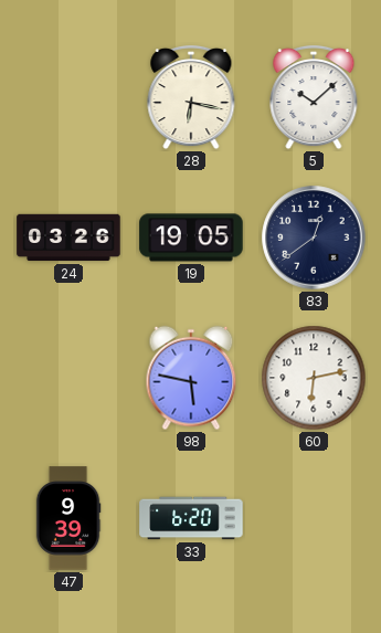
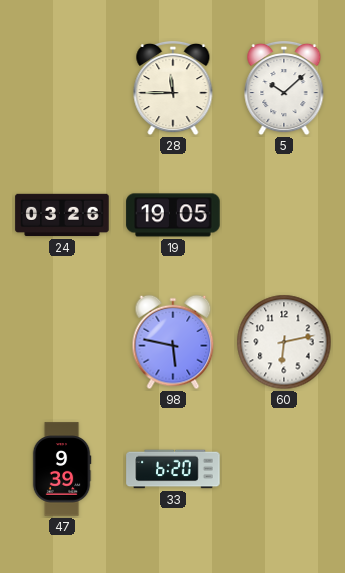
28: 6:17 -> 11:45
83: 12:39 -> none
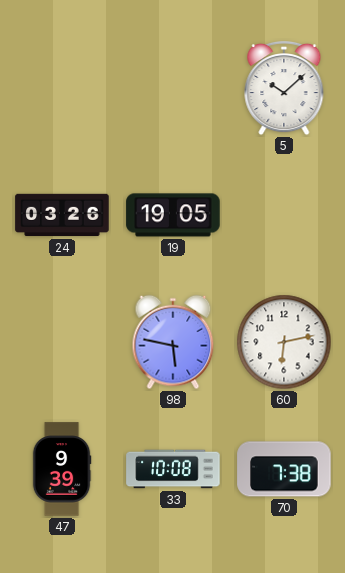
28: 11:45 -> none
33: 6:20 -> 10:08
70: none -> 7:38
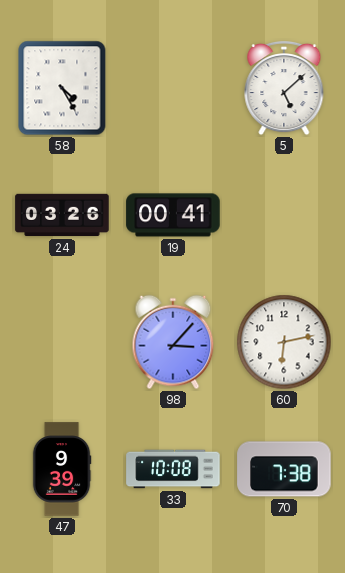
58: none -> 4:25
5: 10:08 -> 5:08
19: 19:05 -> 00:41
98: 5:47 -> 3:07
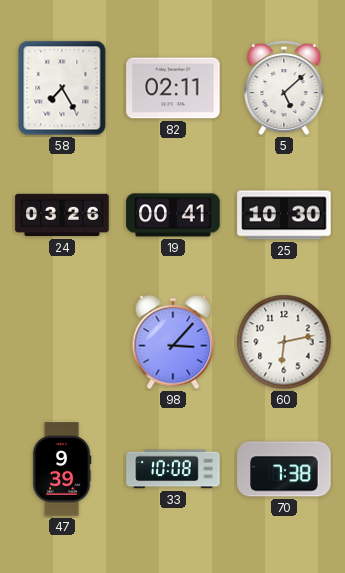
58: 4:25 -> 7:25
82: none -> 02:11
25: none -> 10:30
